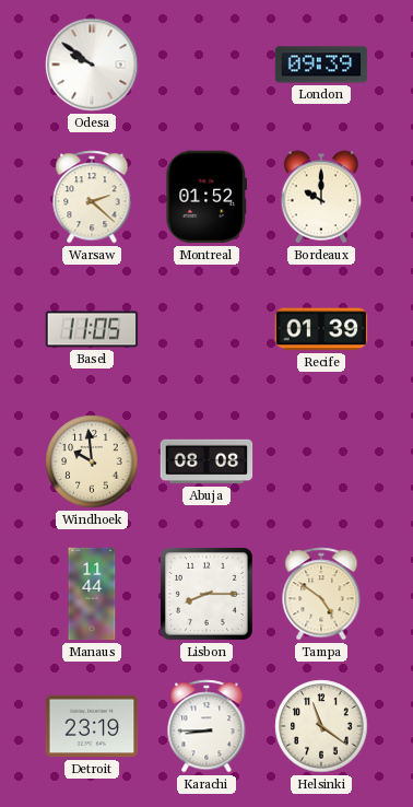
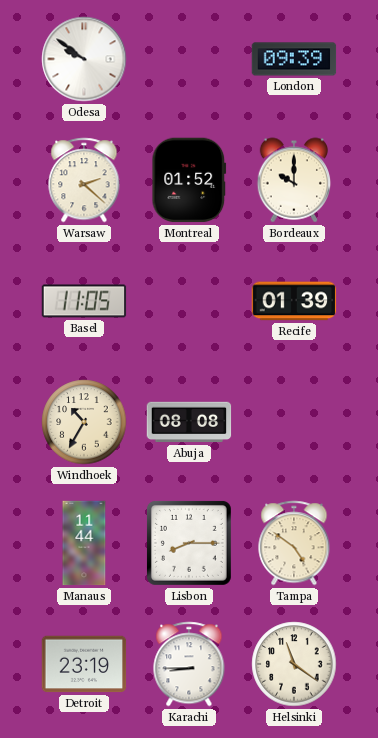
Windhoek: 9:59 -> 10:35
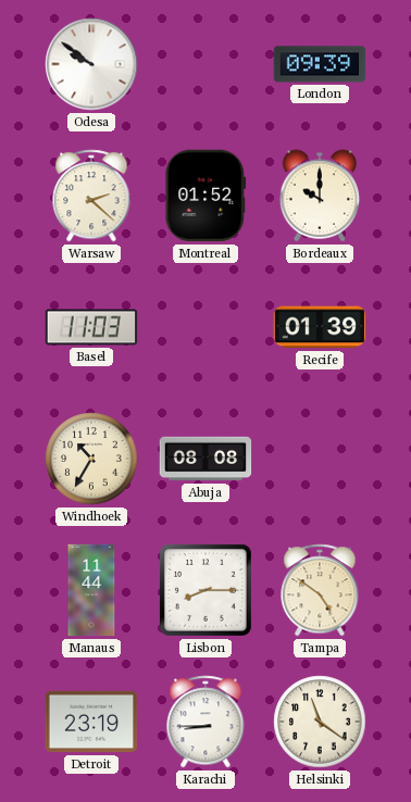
Basel: 11:05 -> 11:03
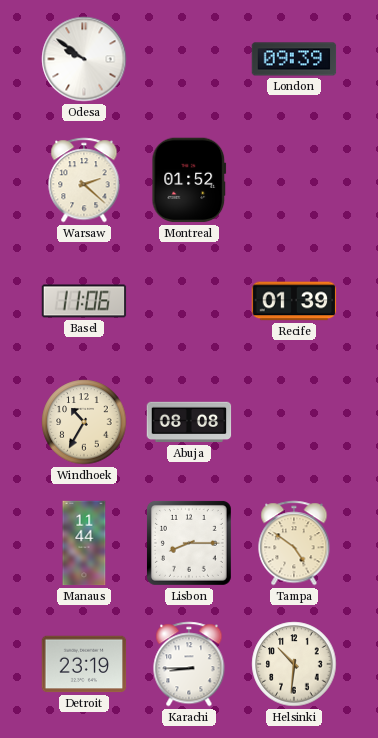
Bordeaux: 10:00 -> none
Basel: 11:03 -> 11:06
Helsinki: 11:21 -> 10:31
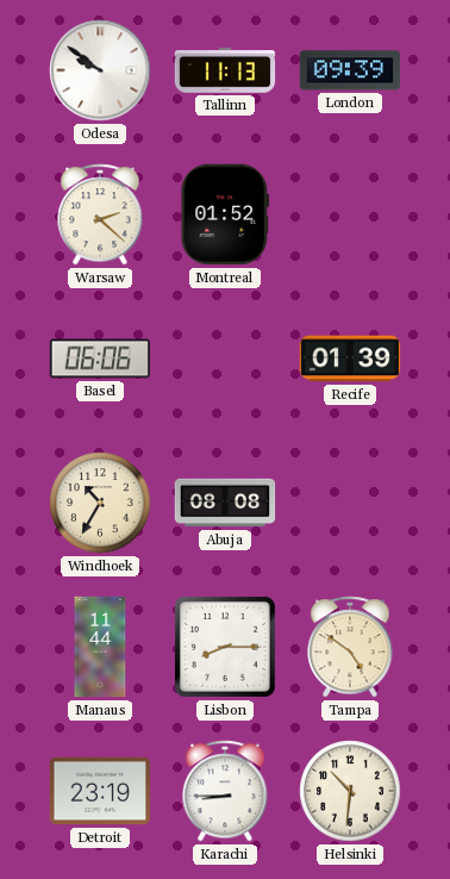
Tallinn: none -> 11:13
Basel: 11:06 -> 06:06
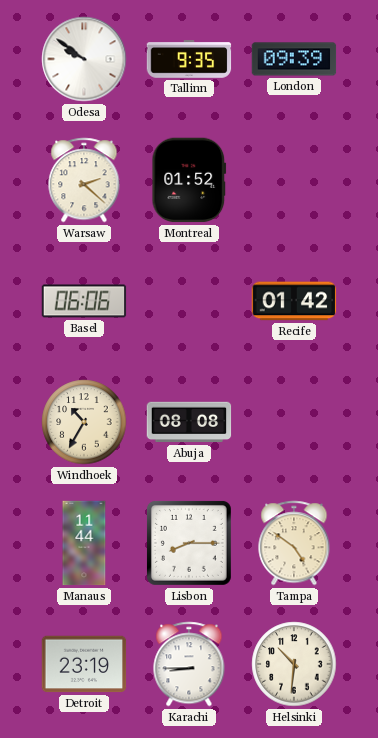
Tallinn: 11:13 -> 9:35
Recife: 01:39 -> 01:42
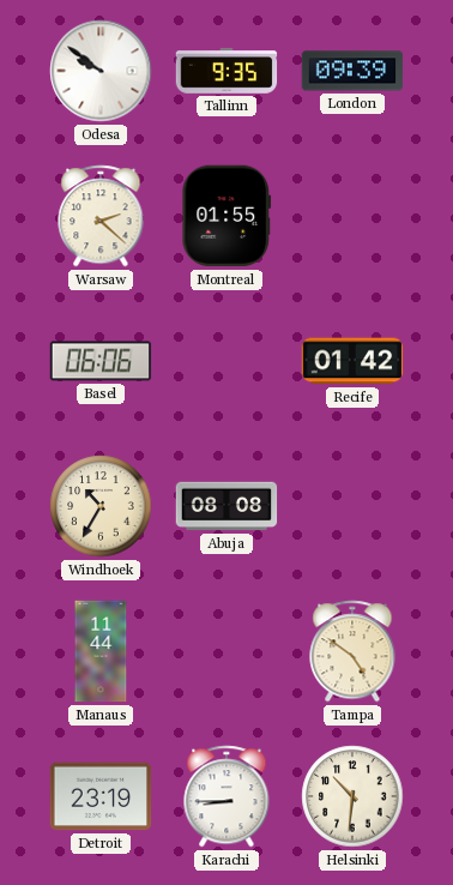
Montreal: 01:52 -> 01:55
Lisbon: 8:15 -> none
